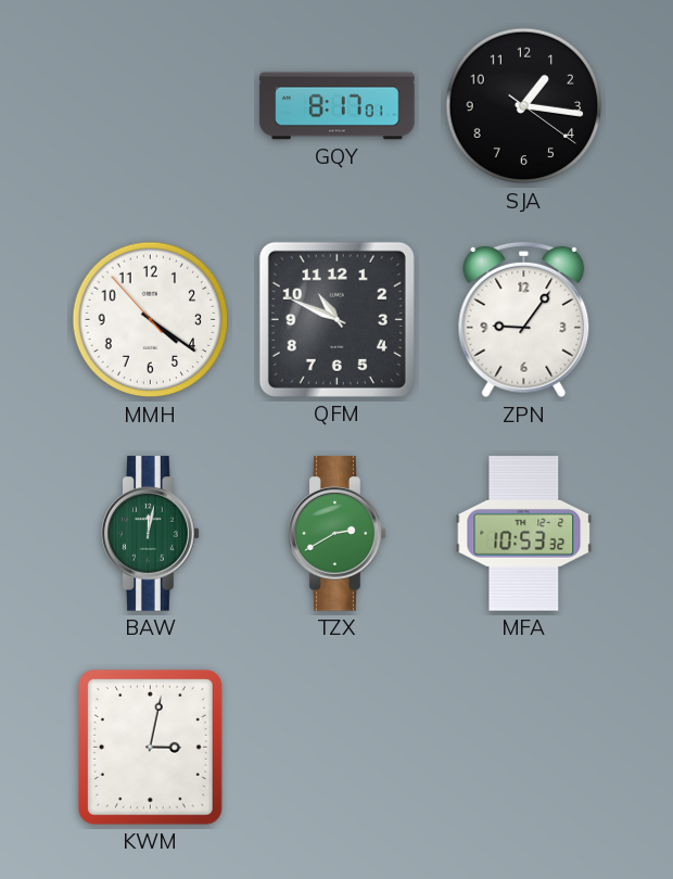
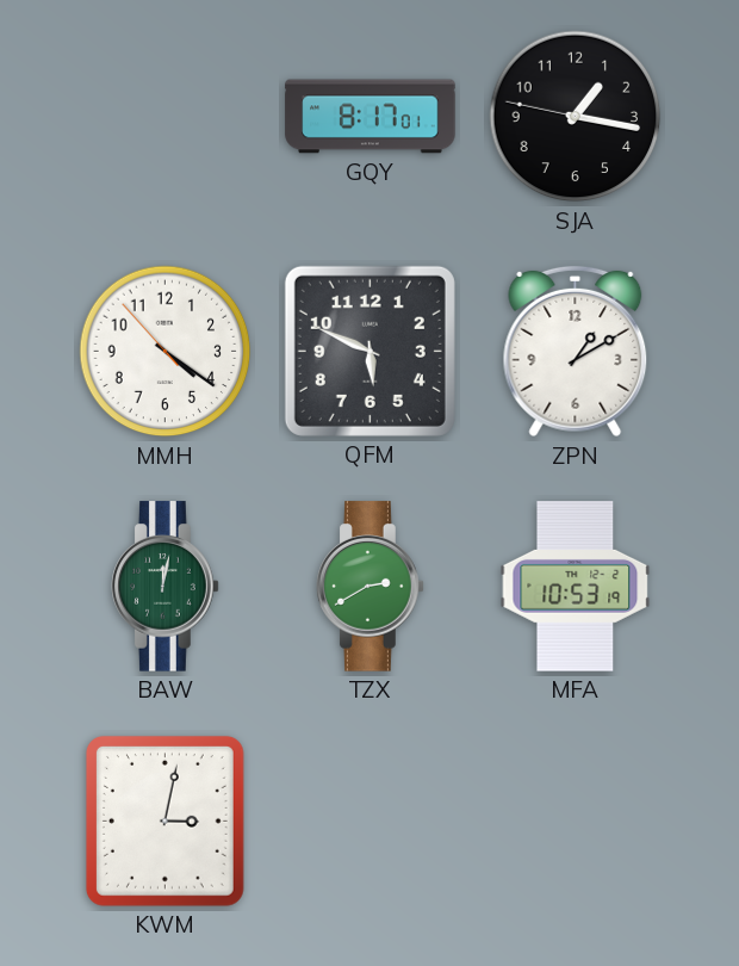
SJA: 1:16:21 -> 1:16:47
QFM: 10:49 -> 5:49
ZPN: 9:06 -> 1:10
MFA: 10:53:32 -> 10:53:19
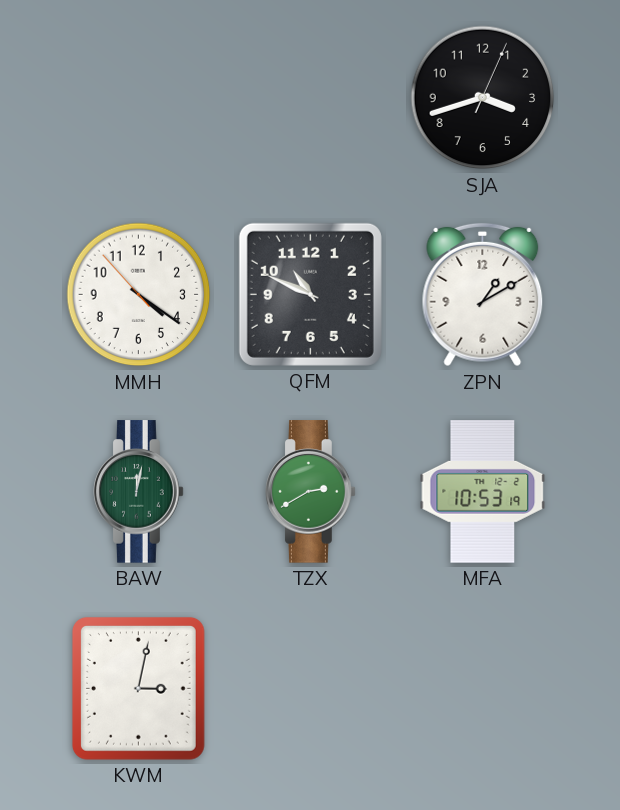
GQY: 8:17 -> none
SJA: 1:16 -> 3:42
QFM: 5:49 -> 10:49
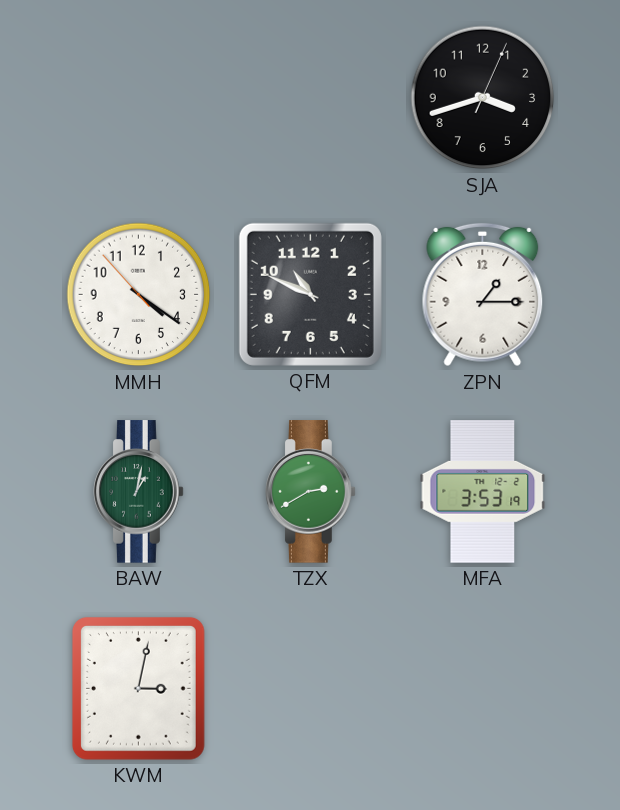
ZPN: 1:10 -> 1:15
BAW: 12:02 -> 1:02
MFA: 10:53 -> 3:53
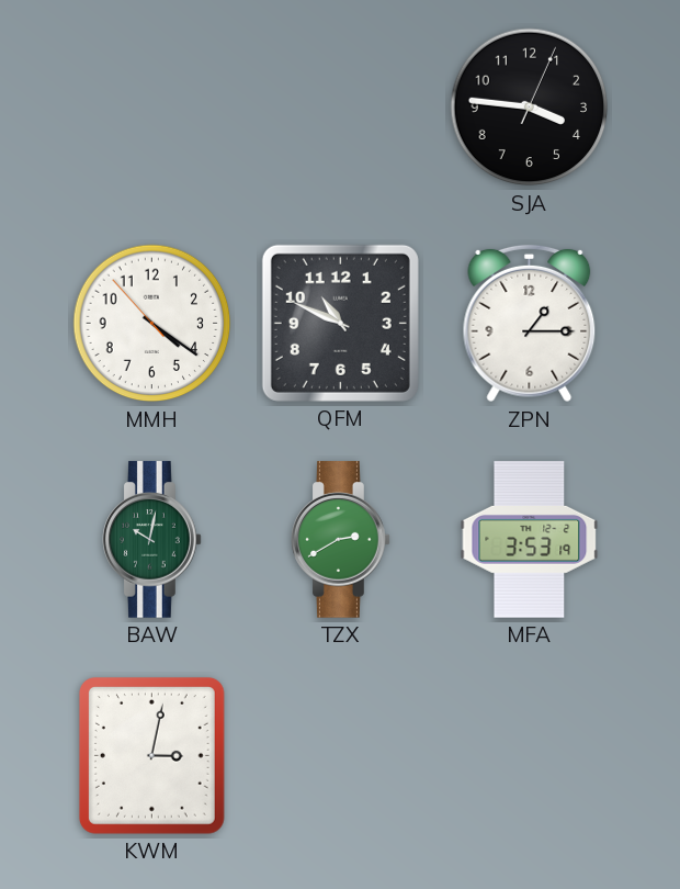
SJA: 3:42 -> 3:46
BAW: 1:02 -> 10:02
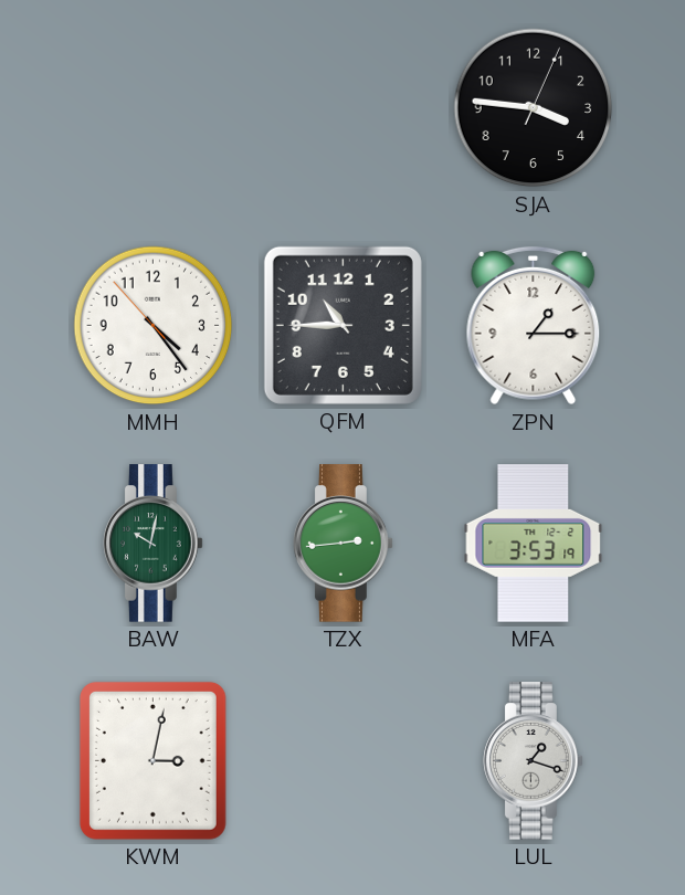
MMH: 4:20 -> 4:23
QFM: 10:49 -> 10:45
TZX: 2:40 -> 2:44
LUL: none -> 1:18
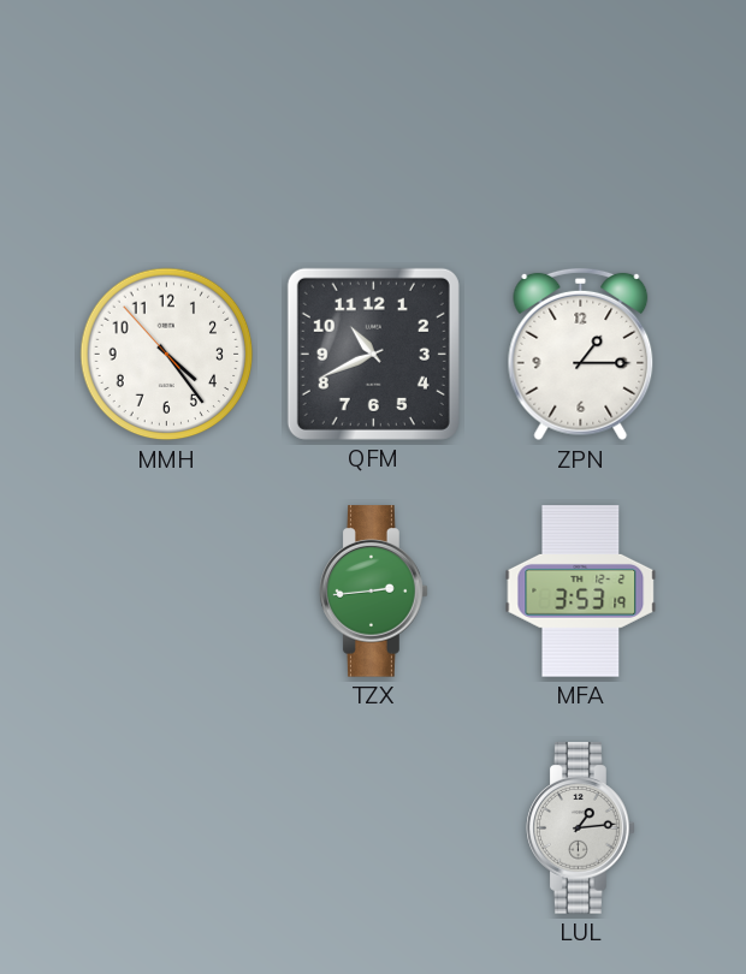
SJA: 3:46 -> none
QFM: 10:45 -> 10:41
BAW: 10:02 -> none
KWM: 3:02 -> none
LUL: 1:18 -> 1:14
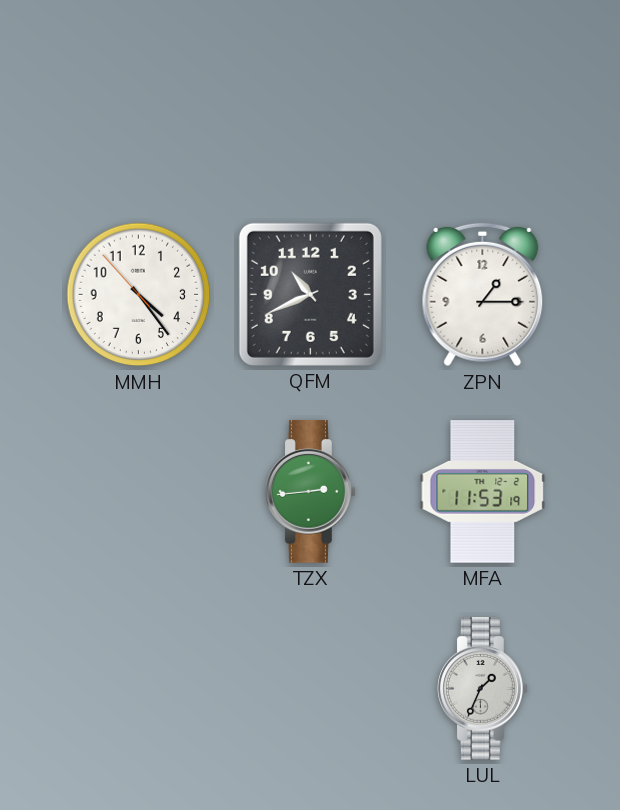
MFA: 3:53 -> 11:53
LUL: 1:14 -> 1:34
